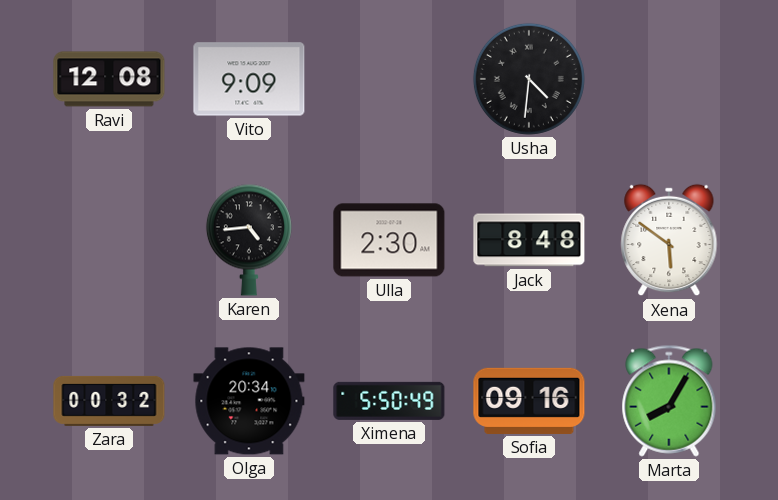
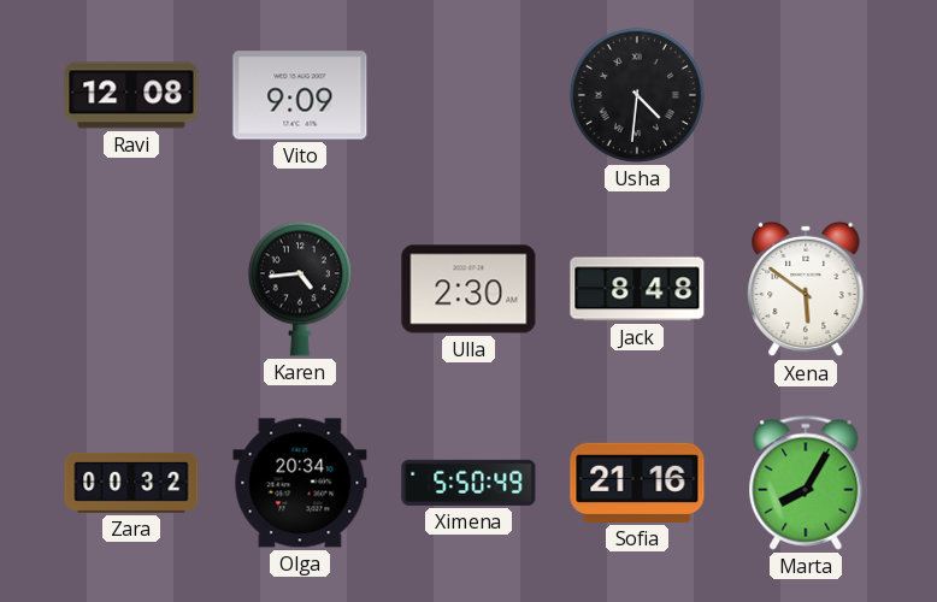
Sofia: 09:16 -> 21:16
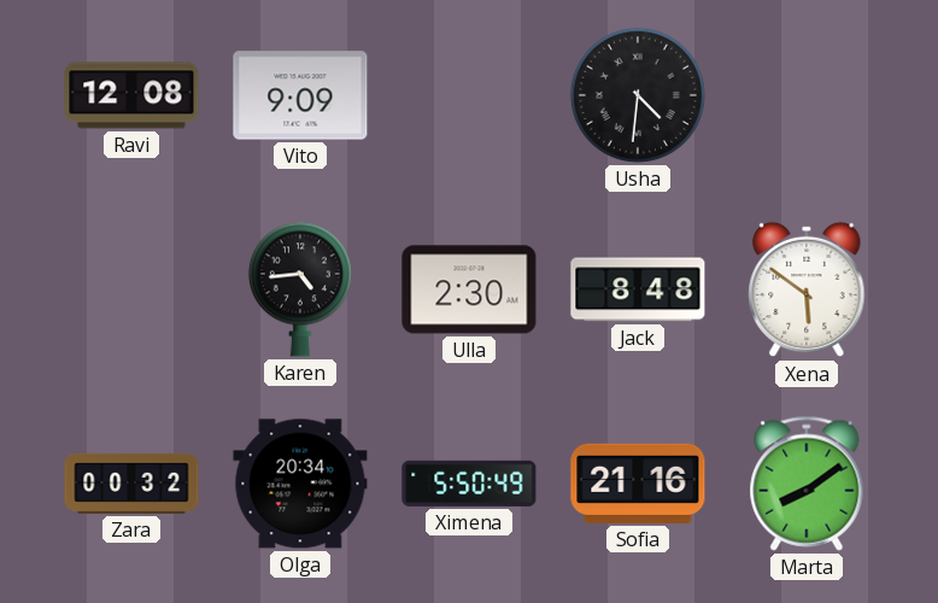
Marta: 8:05 -> 8:09
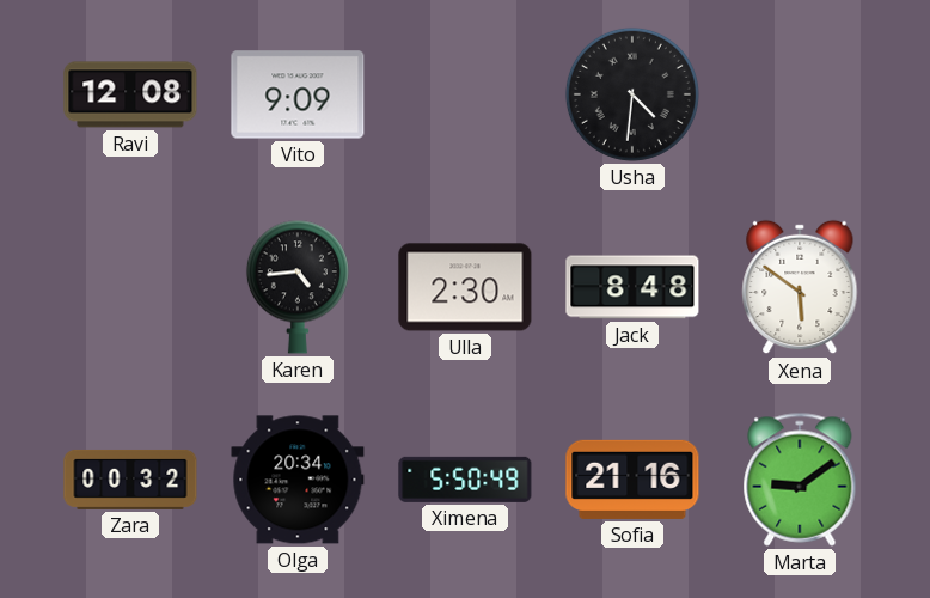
Marta: 8:09 -> 9:09
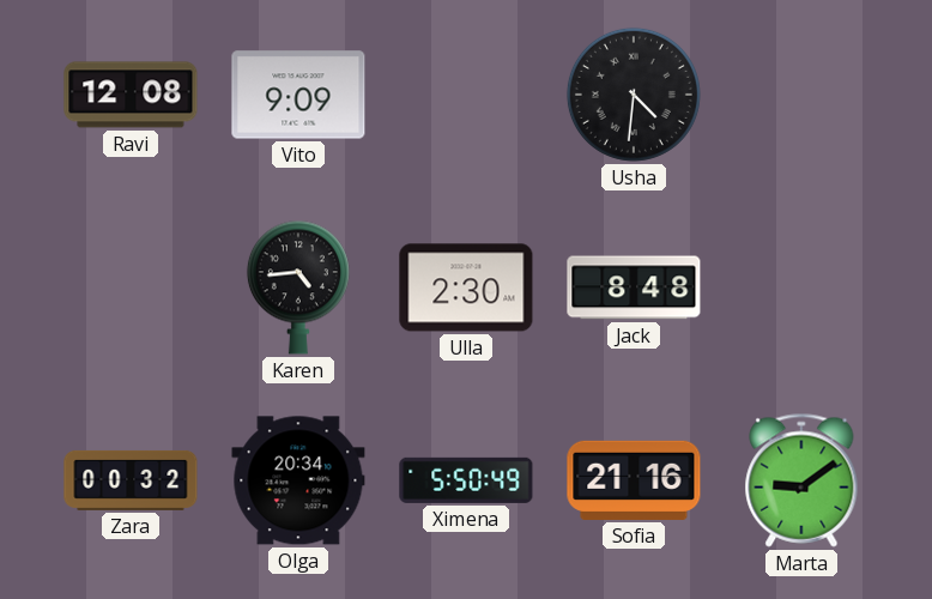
Xena: 5:51 -> none
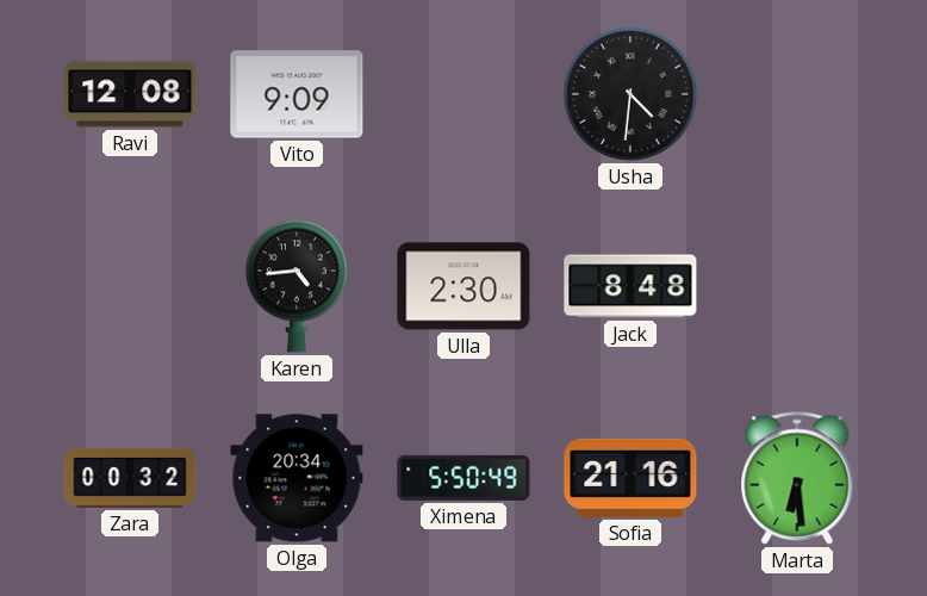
Marta: 9:09 -> 6:29
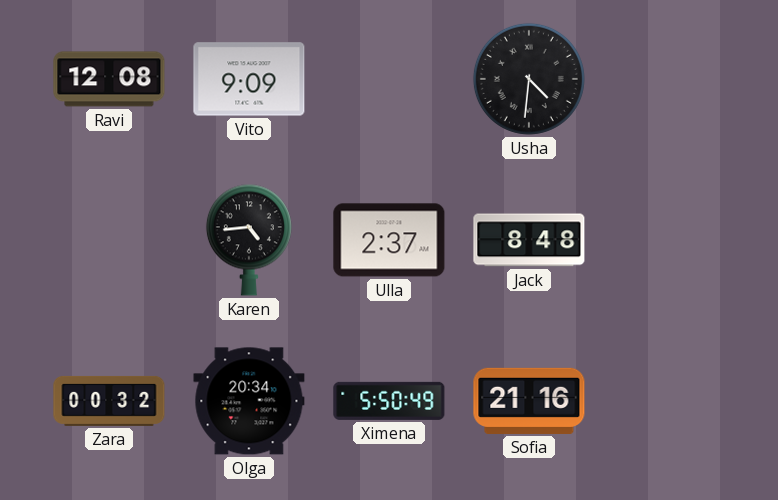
Ulla: 2:30 -> 2:37
Marta: 6:29 -> none
